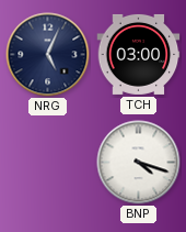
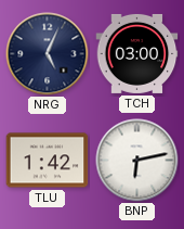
TLU: none -> 1:42
BNP: 4:18 -> 6:13
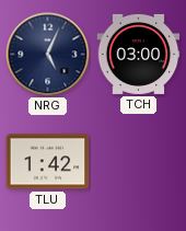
BNP: 6:13 -> none
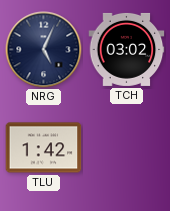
TCH: 03:00 -> 03:02
